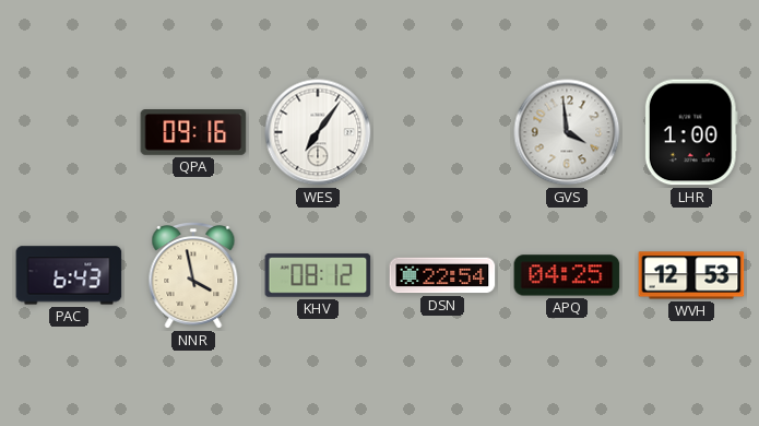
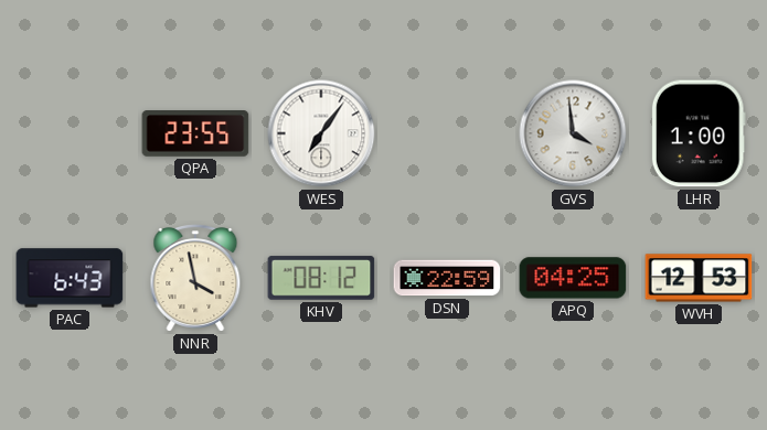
QPA: 09:16 -> 23:55
DSN: 22:54 -> 22:59
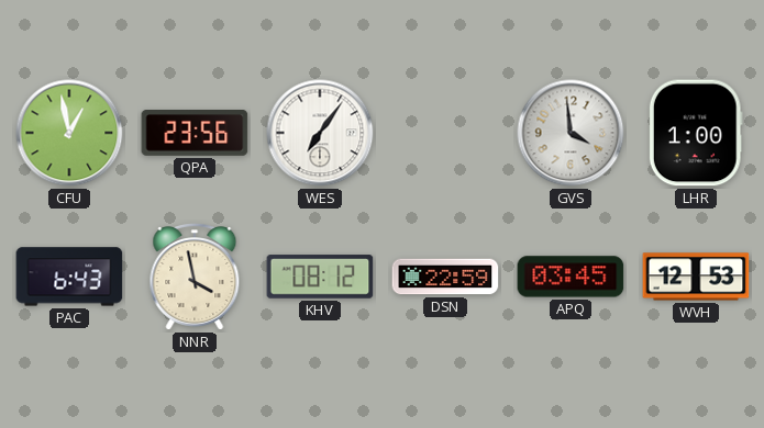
CFU: none -> 12:58
QPA: 23:55 -> 23:56
APQ: 04:25 -> 03:45
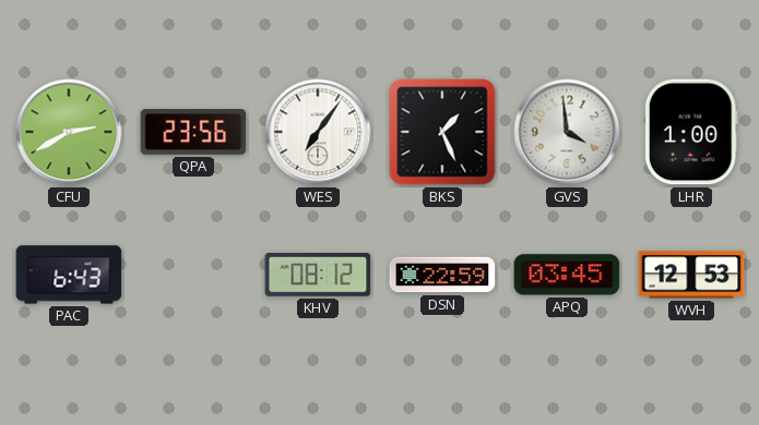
CFU: 12:58 -> 2:40
BKS: none -> 1:26
NNR: 3:58 -> none
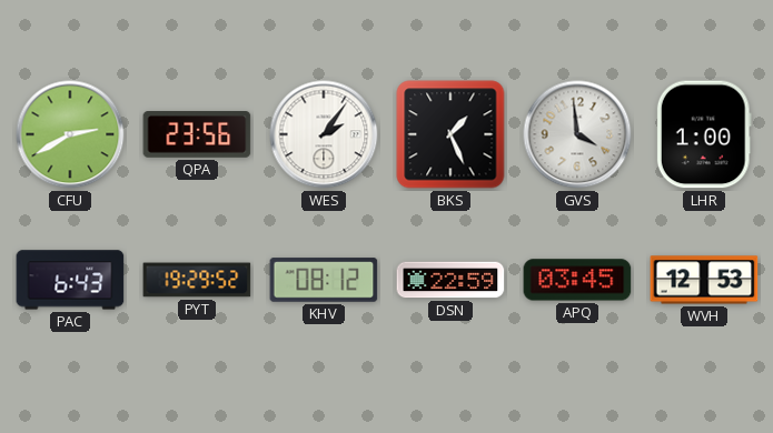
WES: 7:06 -> 2:06
PYT: none -> 19:29
